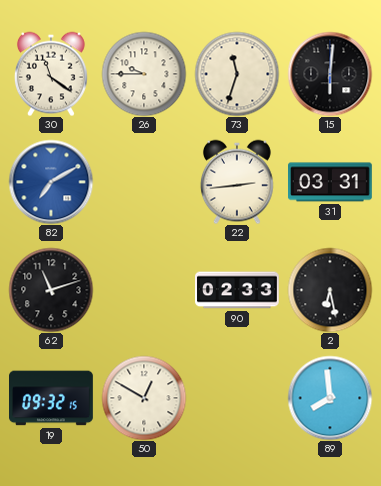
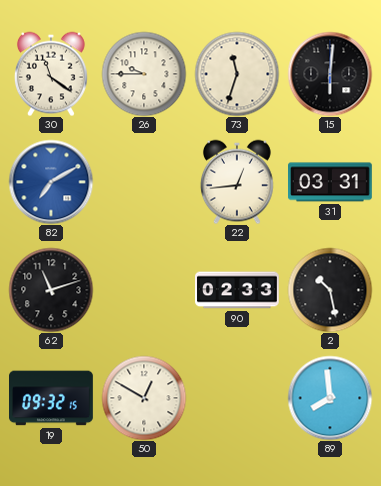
22: 2:44 -> 12:44
2: 6:28 -> 10:28
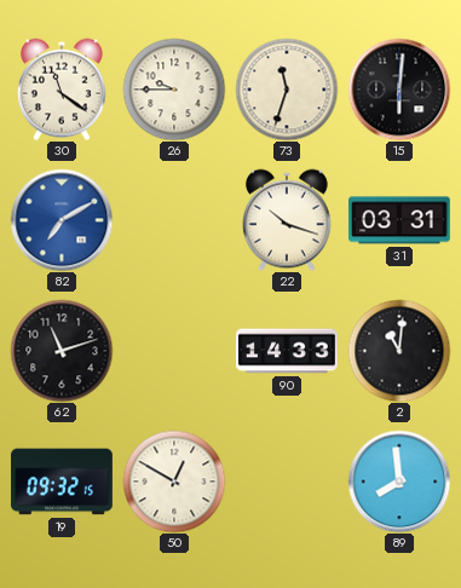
22: 12:44 -> 10:18
90: 02:33 -> 14:33
2: 10:28 -> 11:01
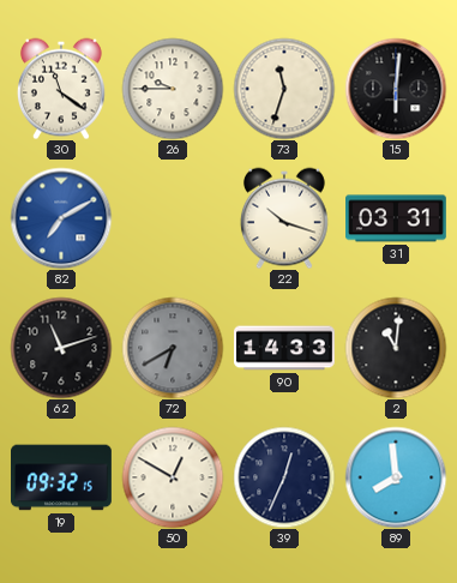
72: none -> 6:40
39: none -> 12:34
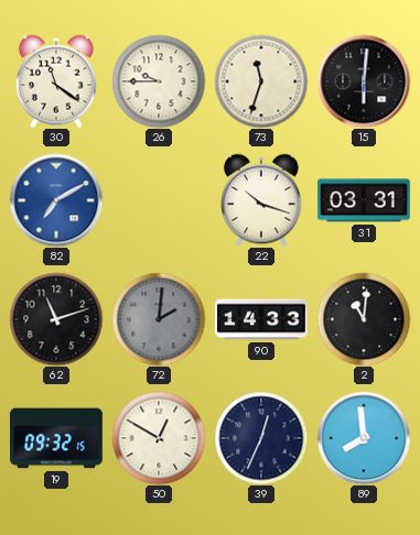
72: 6:40 -> 2:01
